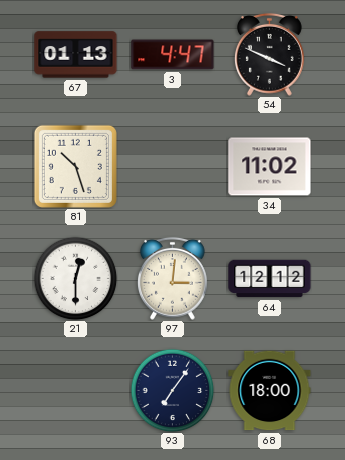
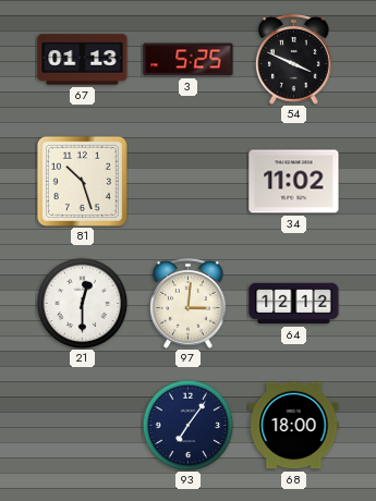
3: 4:47 -> 5:25
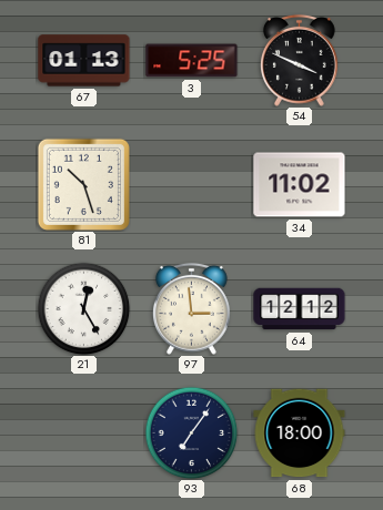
21: 12:30 -> 12:25
97: 3:01 -> 2:59
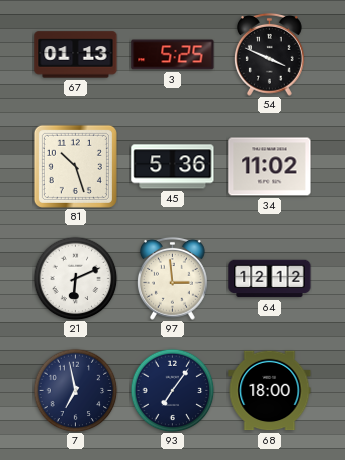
45: none -> 5:36
21: 12:25 -> 6:11
7: none -> 6:58
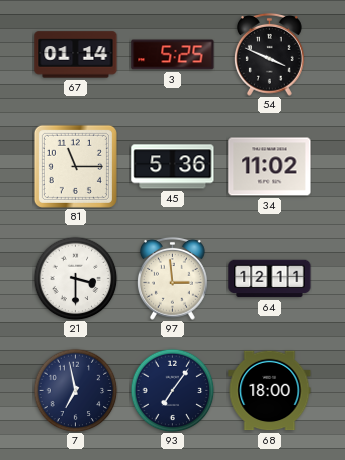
67: 01:13 -> 01:14
81: 10:27 -> 11:15
21: 6:11 -> 3:30
64: 12:12 -> 12:11
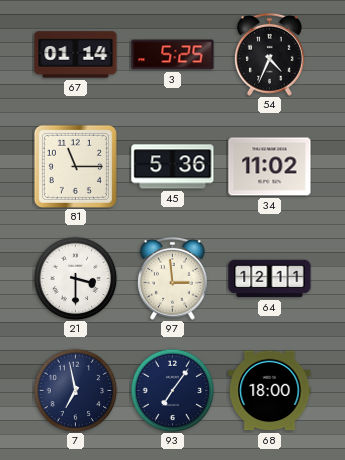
54: 3:49 -> 4:34
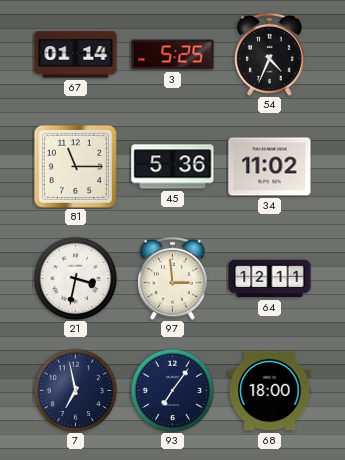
21: 3:30 -> 3:32
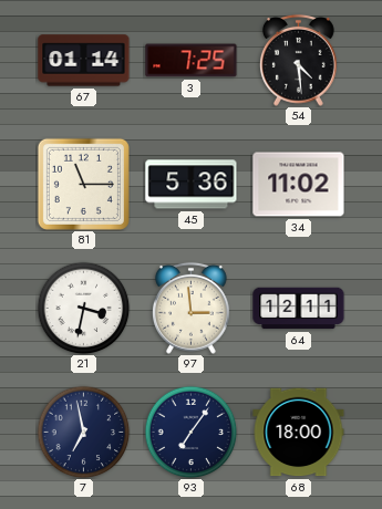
3: 5:25 -> 7:25
54: 4:34 -> 4:29
